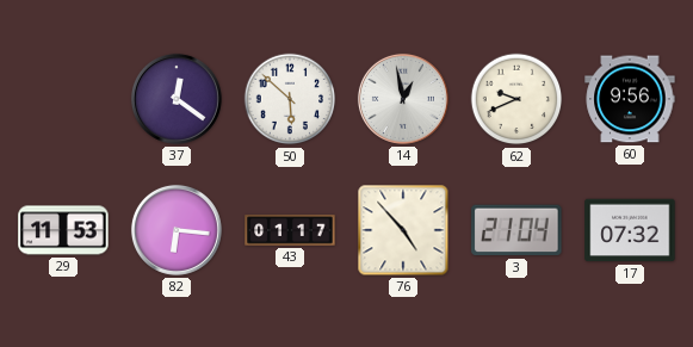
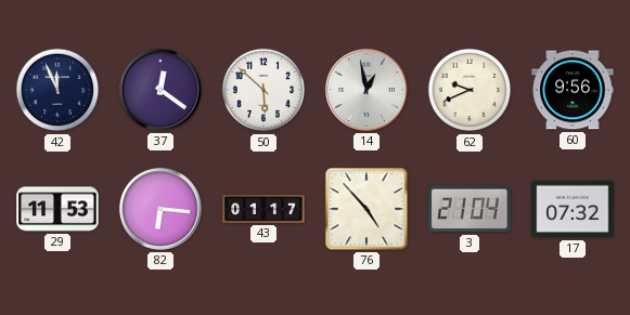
42: none -> 11:56
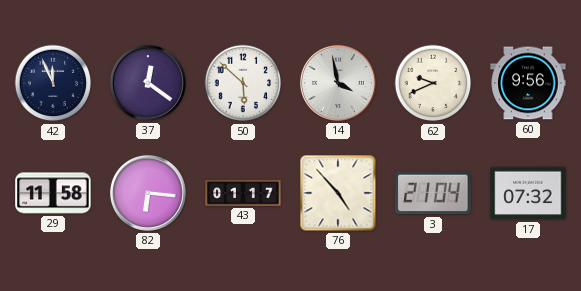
14: 12:58 -> 3:58
29: 11:53 -> 11:58
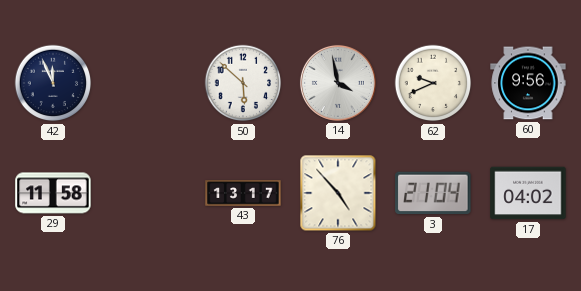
37: 12:21 -> none
82: 6:16 -> none
43: 01:17 -> 13:17
17: 07:32 -> 04:02
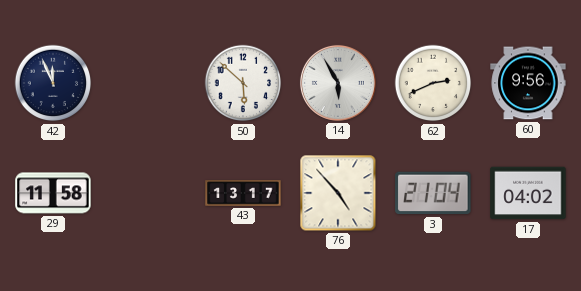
14: 3:58 -> 5:55
62: 9:41 -> 2:41
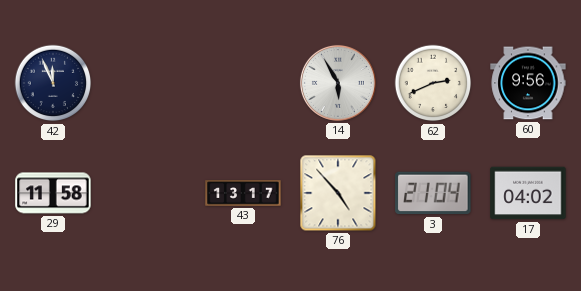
50: 5:52 -> none
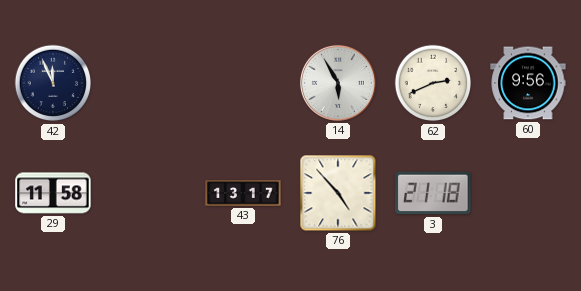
3: 21:04 -> 21:18
17: 04:02 -> none
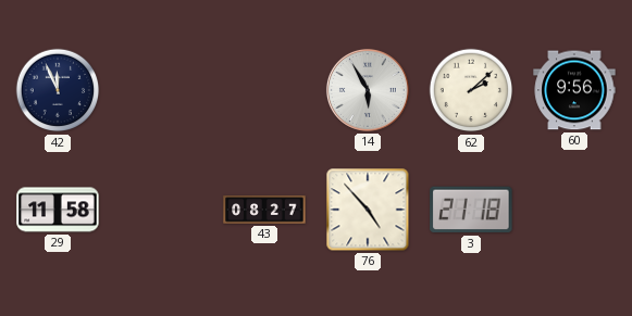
62: 2:41 -> 2:08
43: 13:17 -> 08:27
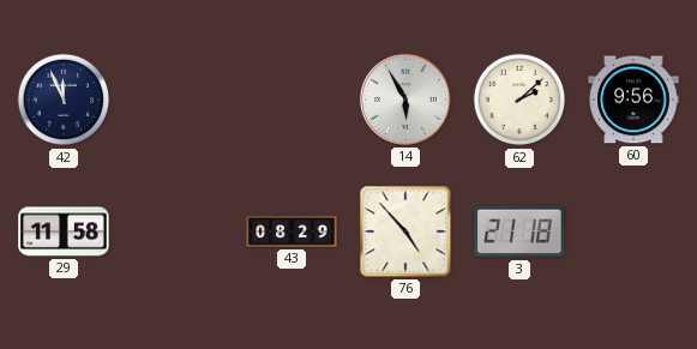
43: 08:27 -> 08:29
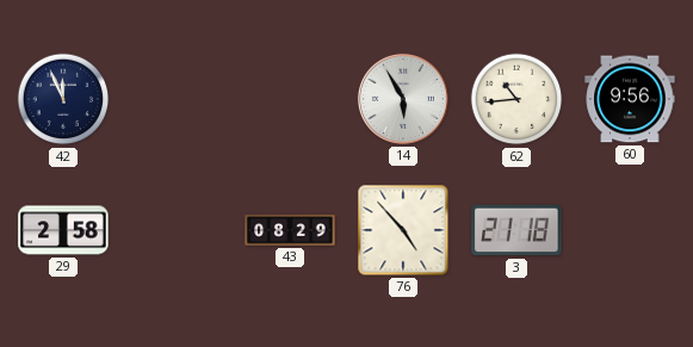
62: 2:08 -> 10:44
29: 11:58 -> 2:58
